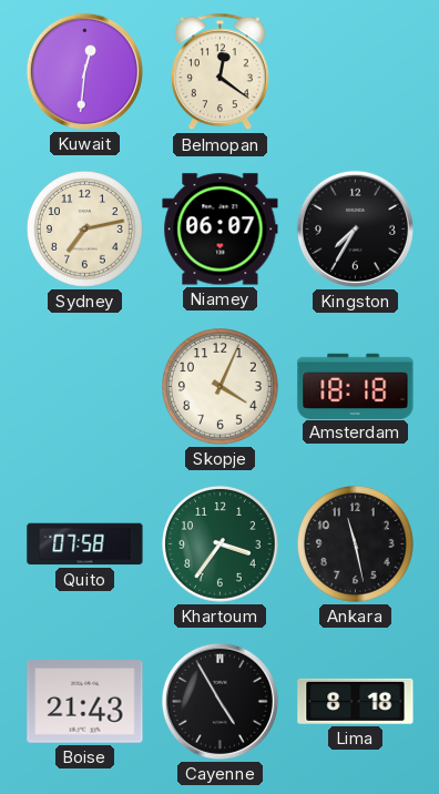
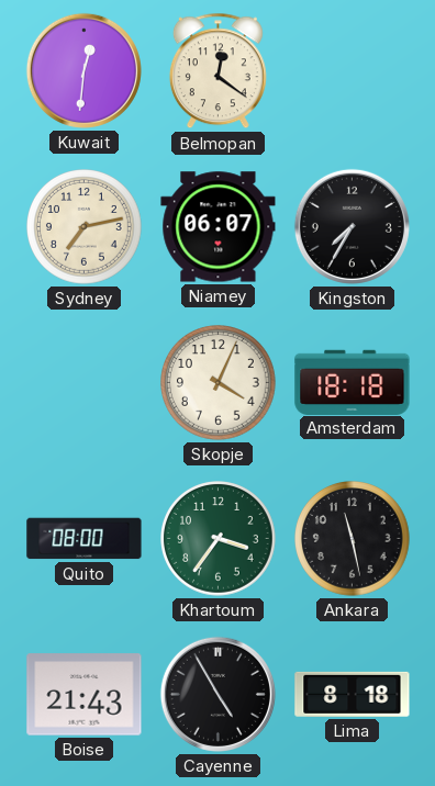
Quito: 07:58 -> 08:00
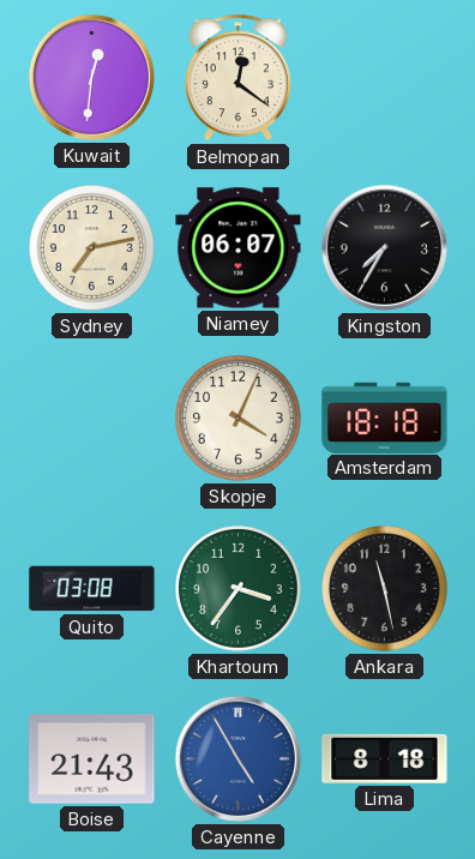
Quito: 08:00 -> 03:08
Cayenne dial: black -> blue
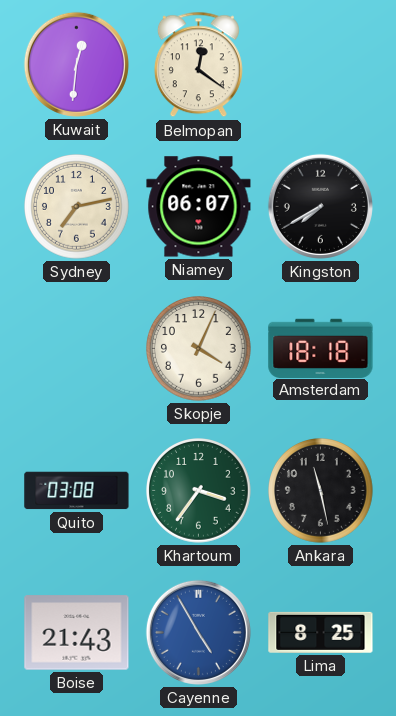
Kingston: 7:35 -> 7:40
Lima: 8:18 -> 8:25
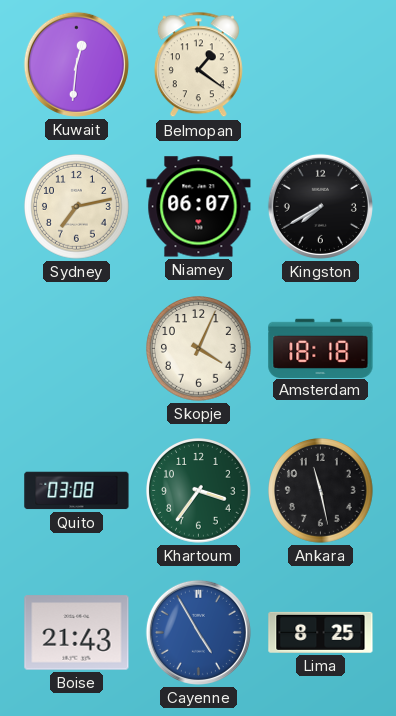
Belmopan: 12:21 -> 1:21
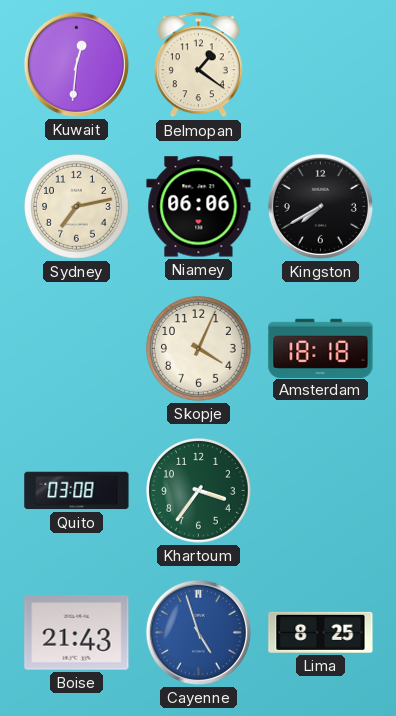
Niamey: 06:07 -> 06:06
Ankara: 11:28 -> none
Cayenne: 4:55 -> 4:57
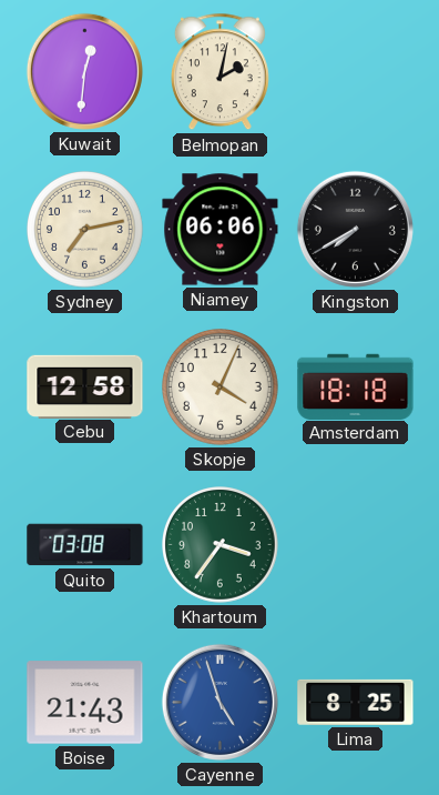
Belmopan: 1:21 -> 2:02
Cebu: none -> 12:58
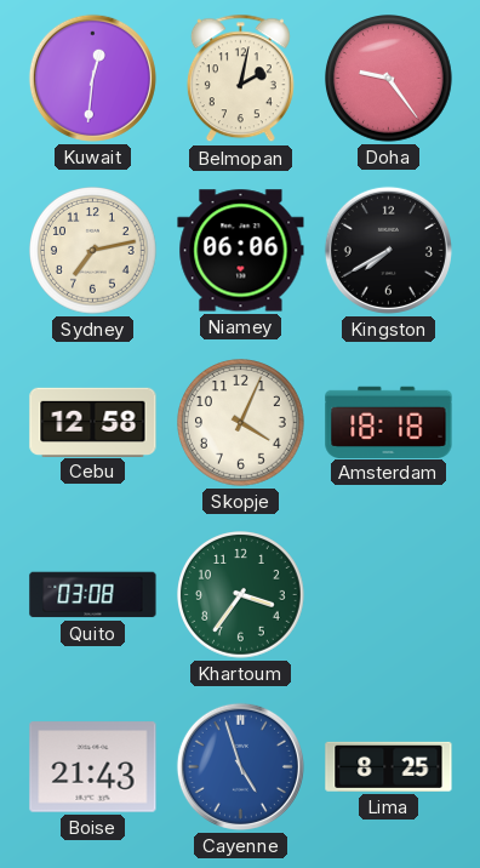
Doha: none -> 9:24
